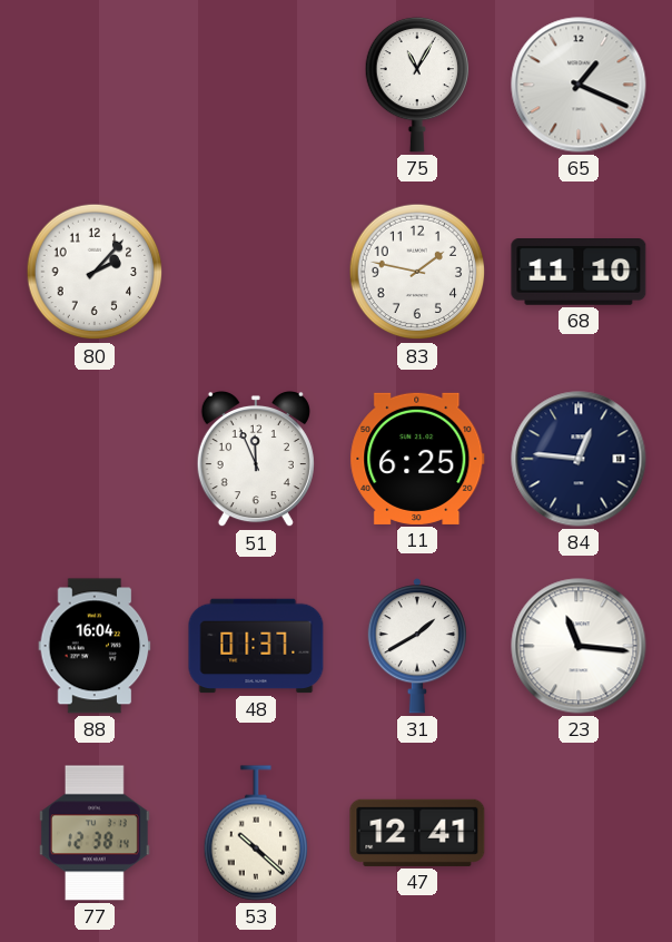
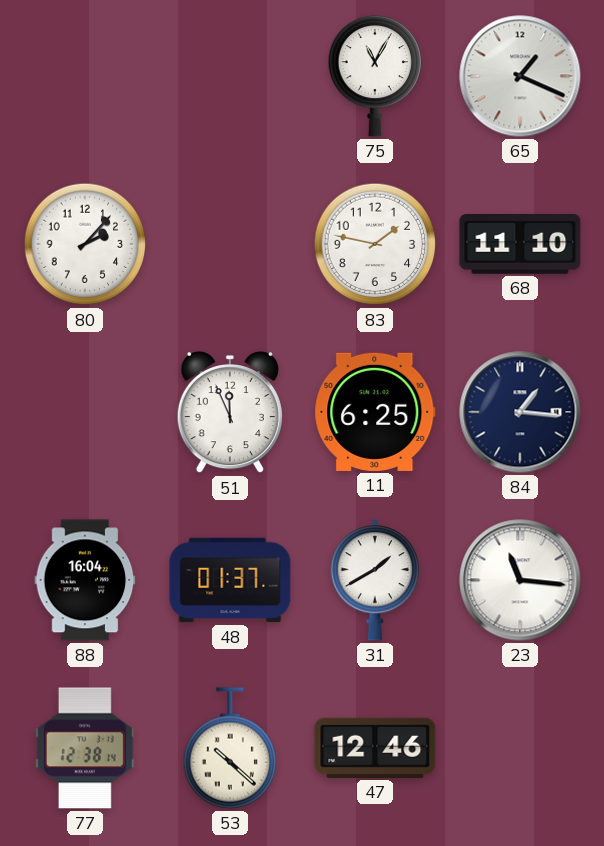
84: 12:46 -> 1:16
47: 12:41 -> 12:46
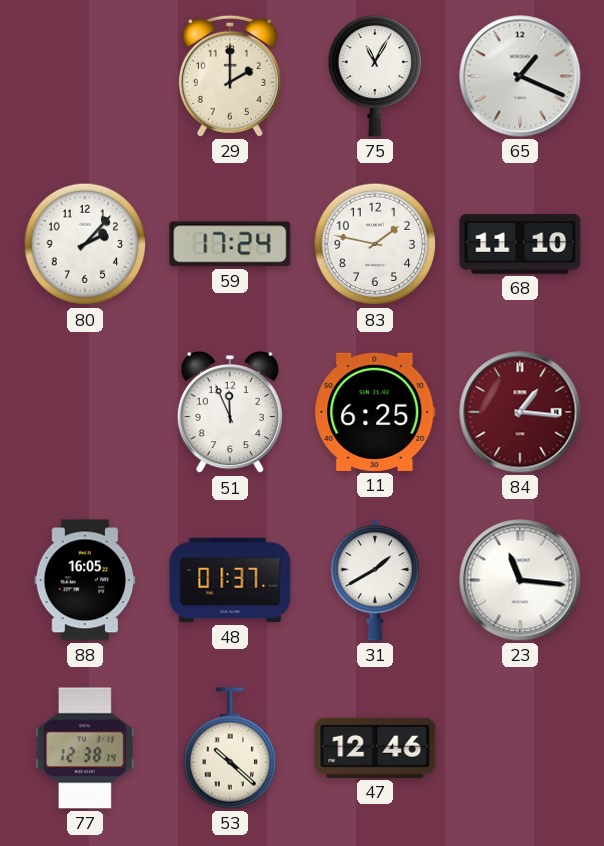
29: none -> 2:00
59: none -> 17:24
84 dial: navy -> burgundy
88: 16:04 -> 16:05
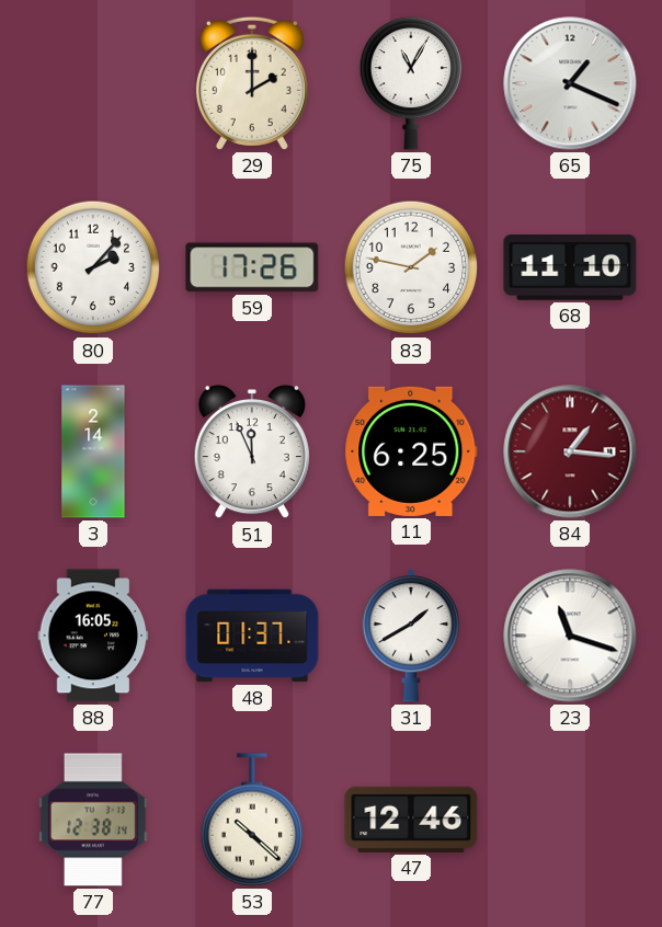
59: 17:24 -> 17:26
3: none -> 2:14
23: 11:16 -> 11:18
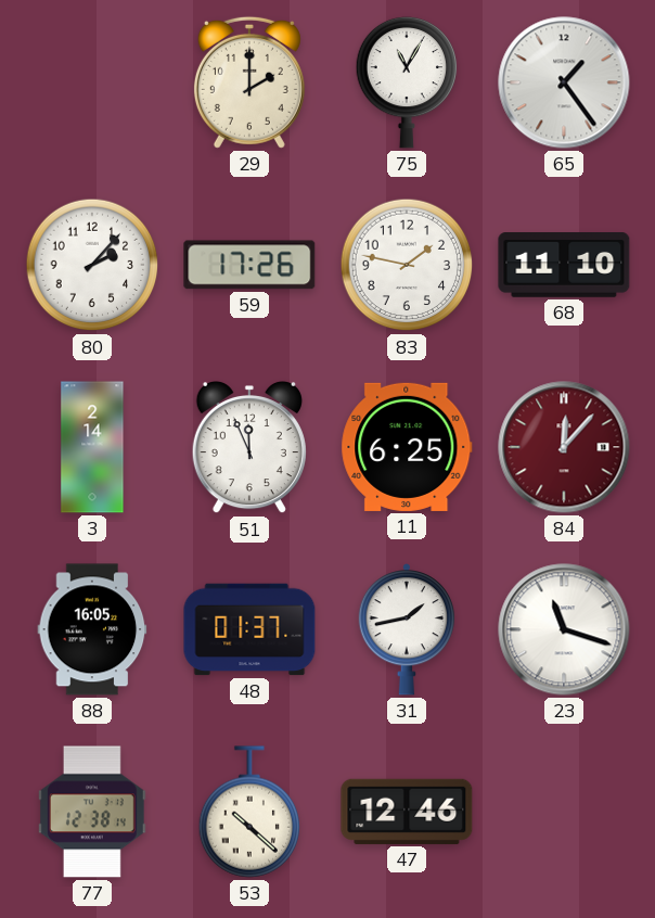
65: 1:19 -> 1:24
84: 1:16 -> 12:07
31: 1:40 -> 1:43
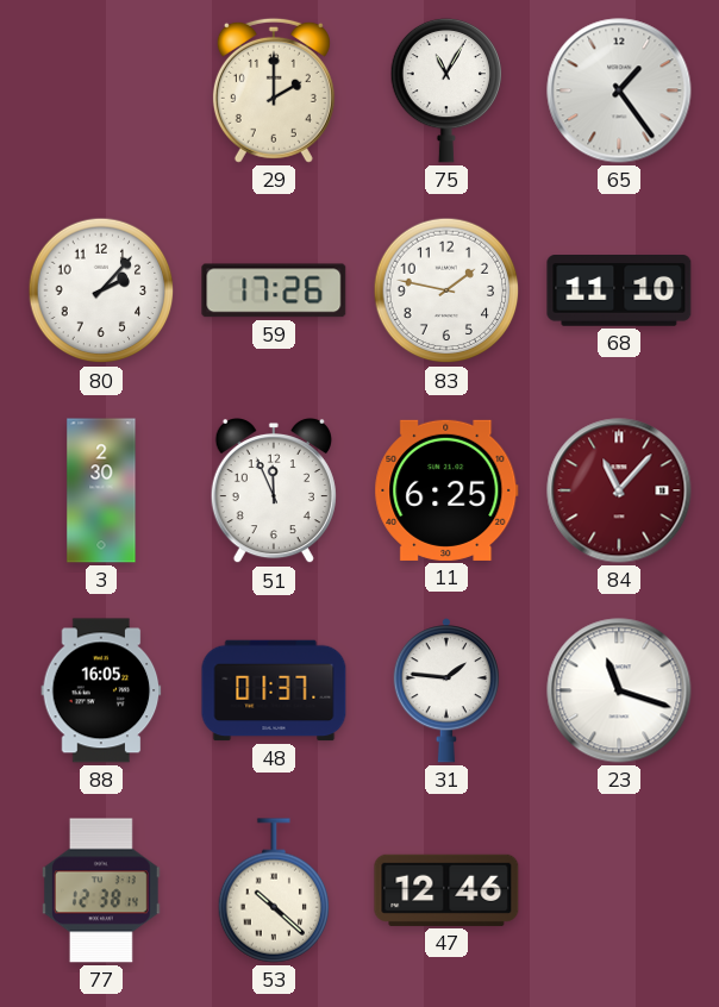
3: 2:14 -> 2:30
84: 12:07 -> 11:07
31: 1:43 -> 1:46
